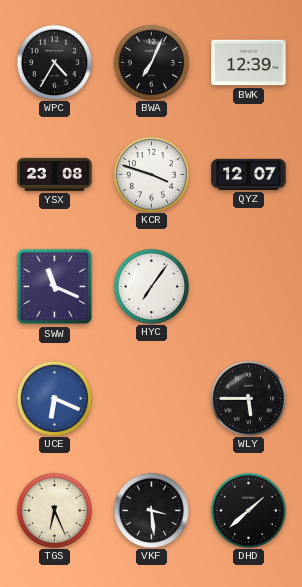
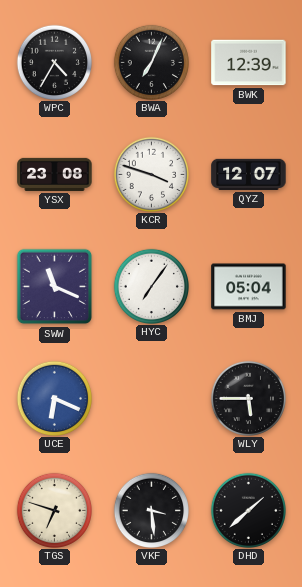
BMJ: none -> 05:04
TGS: 6:26 -> 6:48
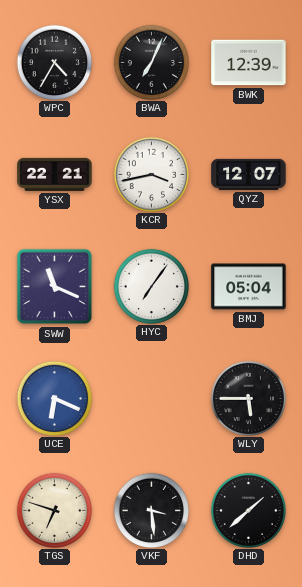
YSX: 23:08 -> 22:21
KCR: 3:48 -> 3:43
